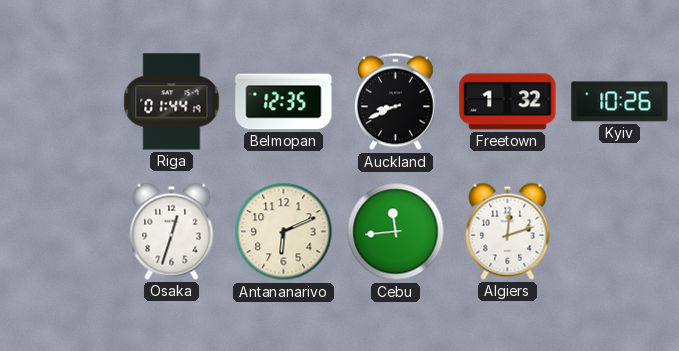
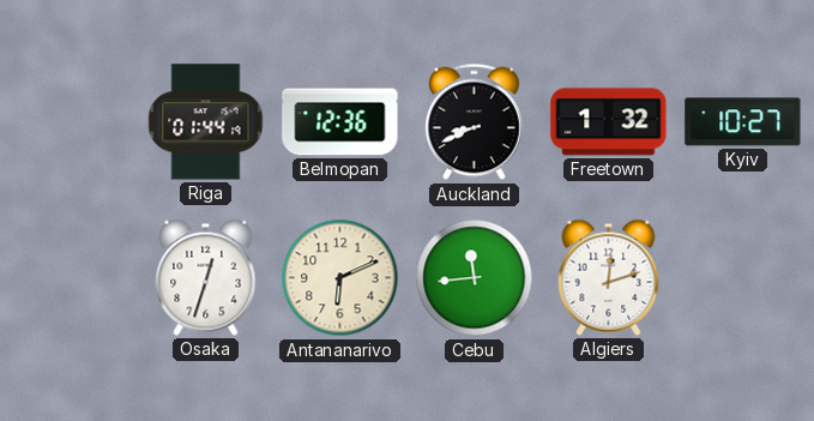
Belmopan: 12:35 -> 12:36
Kyiv: 10:26 -> 10:27
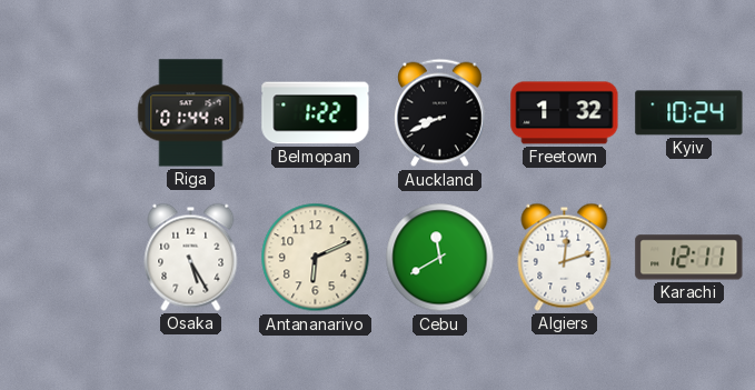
Belmopan: 12:36 -> 1:22
Kyiv: 10:27 -> 10:24
Osaka: 12:33 -> 5:25
Cebu: 11:44 -> 11:40
Karachi: none -> 12:11
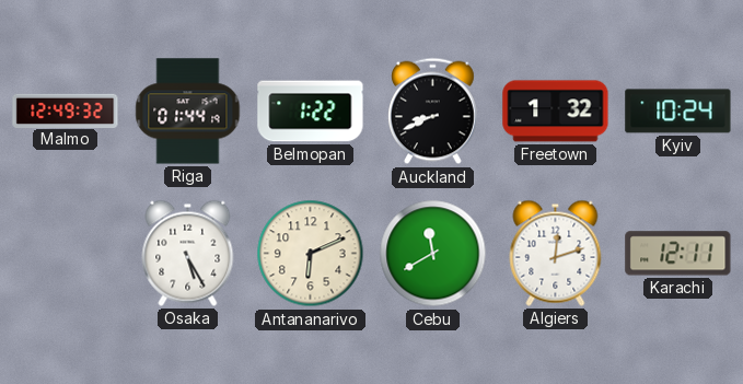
Malmo: none -> 12:49
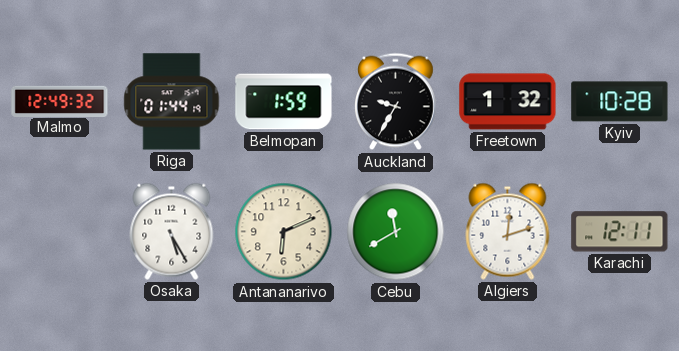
Belmopan: 1:22 -> 1:59
Auckland: 8:41 -> 9:35
Kyiv: 10:24 -> 10:28
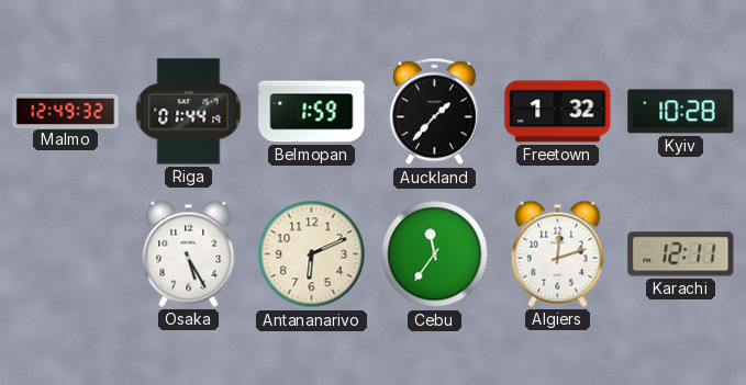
Auckland: 9:35 -> 1:37
Cebu: 11:40 -> 11:36
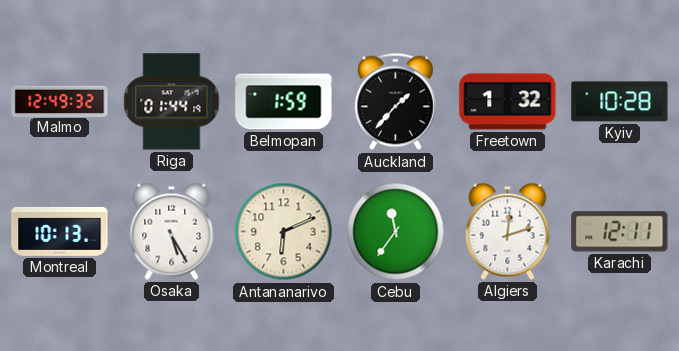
Montreal: none -> 10:13
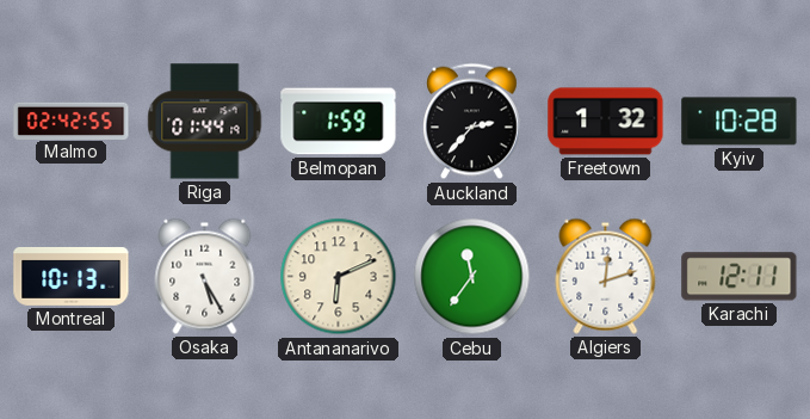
Malmo: 12:49 -> 02:42
Auckland: 1:37 -> 2:37
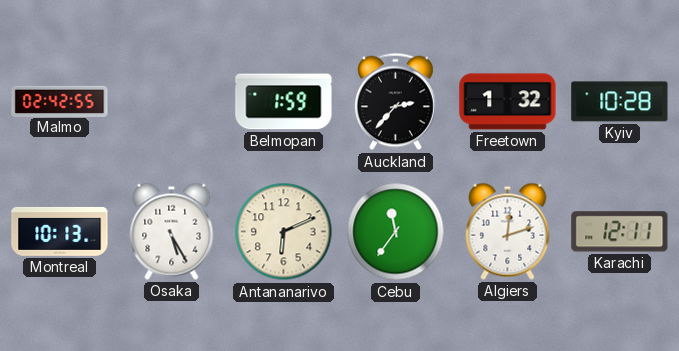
Riga: 01:44 -> none
